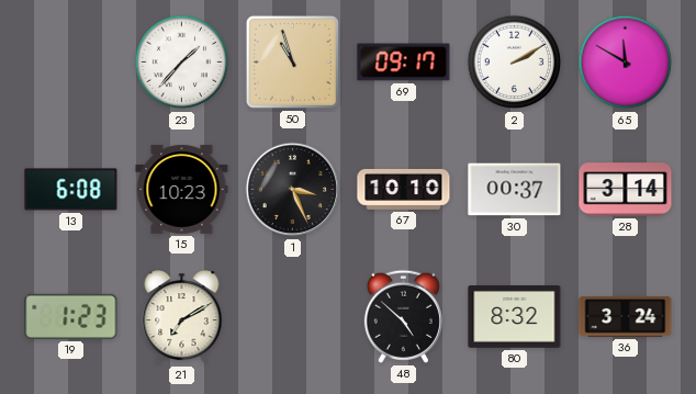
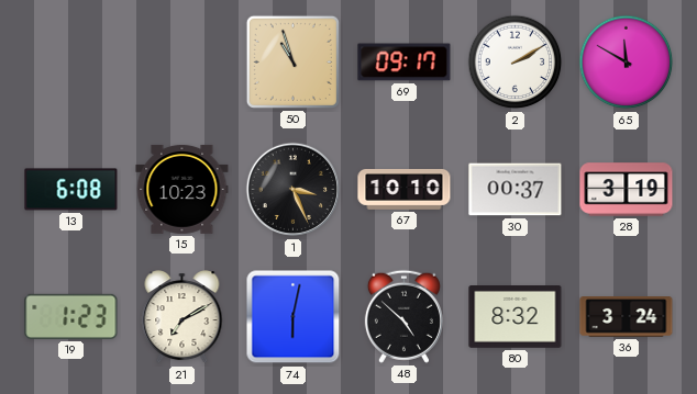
23: 1:37 -> none
28: 3:14 -> 3:19
74: none -> 6:02
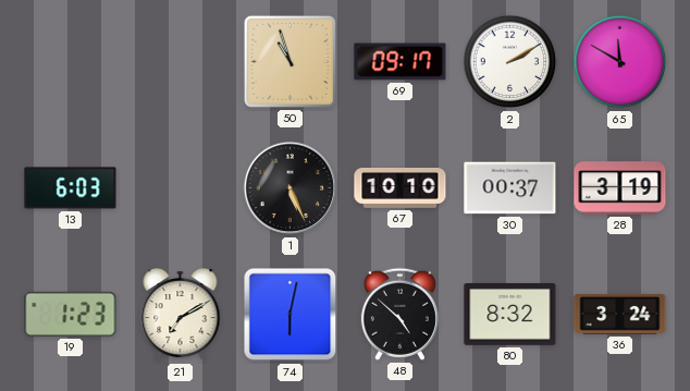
13: 6:08 -> 6:03
15: 10:23 -> none
1: 3:26 -> 5:26
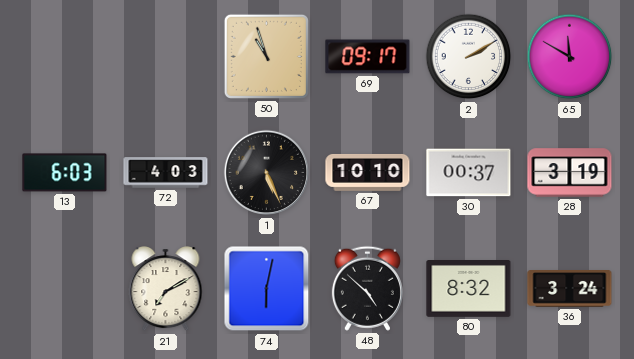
72: none -> 4:03
19: 1:23 -> none
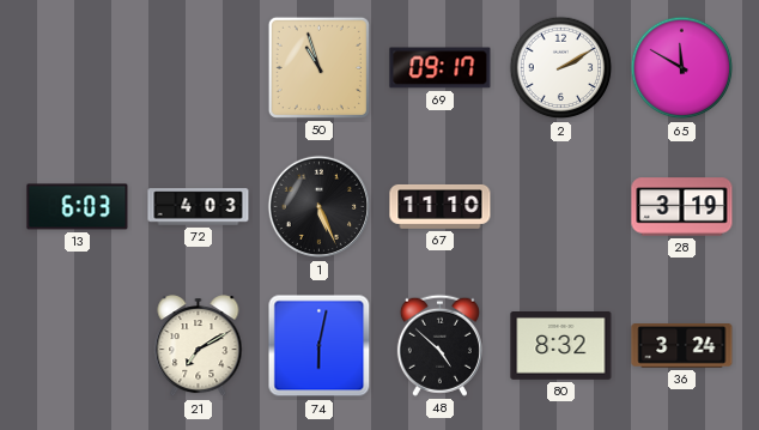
67: 10:10 -> 11:10
30: 00:37 -> none
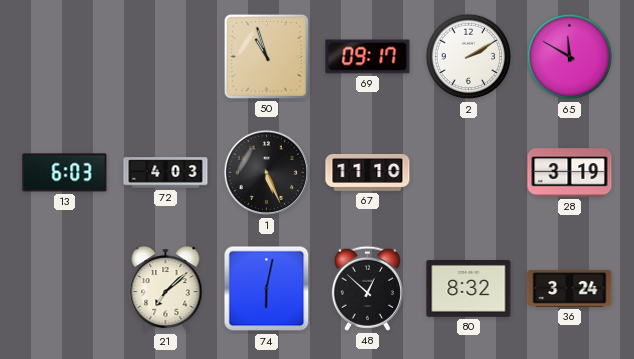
21: 7:10 -> 7:08
48: 4:52 -> 12:52
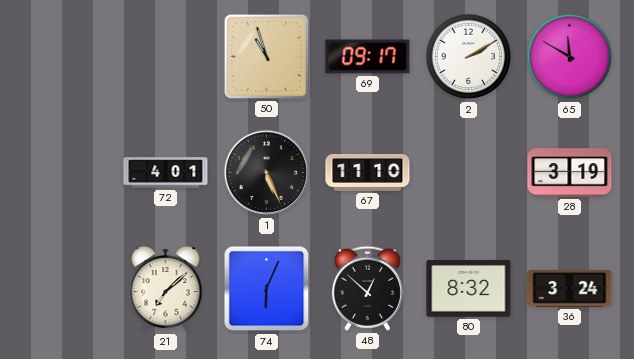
13: 6:03 -> none
72: 4:03 -> 4:01
74: 6:02 -> 6:04
